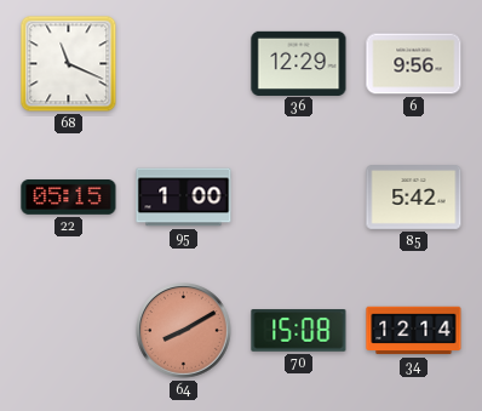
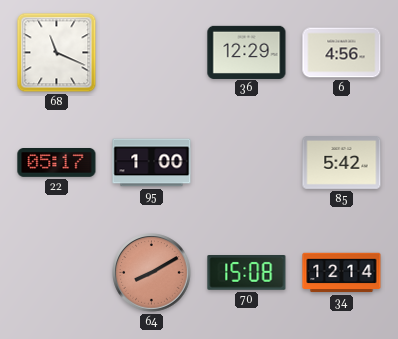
6: 9:56 -> 4:56
22: 05:15 -> 05:17
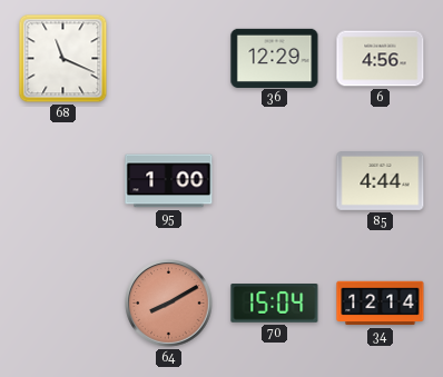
22: 05:17 -> none
85: 5:42 -> 4:44
70: 15:08 -> 15:04
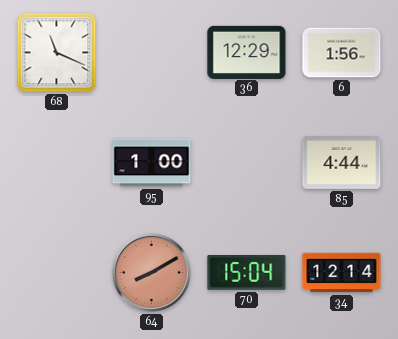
6: 4:56 -> 1:56
